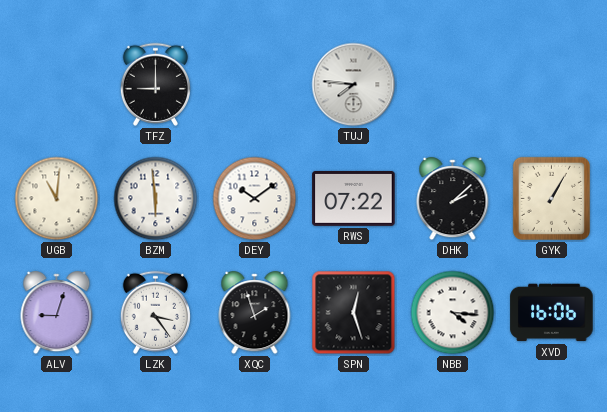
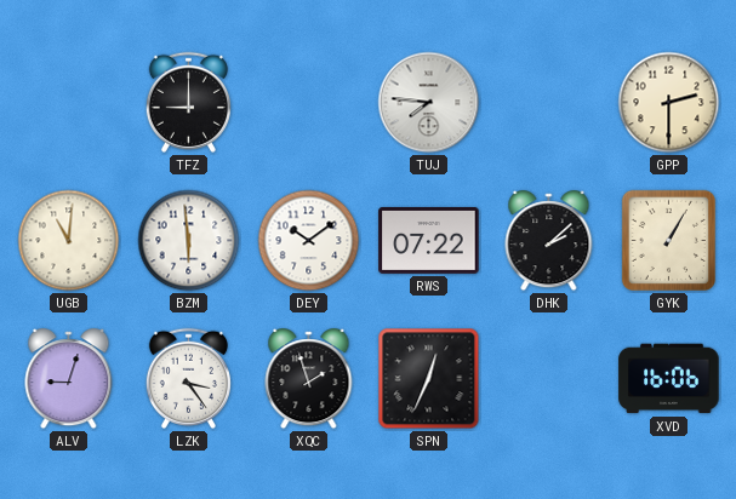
GPP: none -> 2:30
SPN: 12:27 -> 12:34
NBB: 4:16 -> none
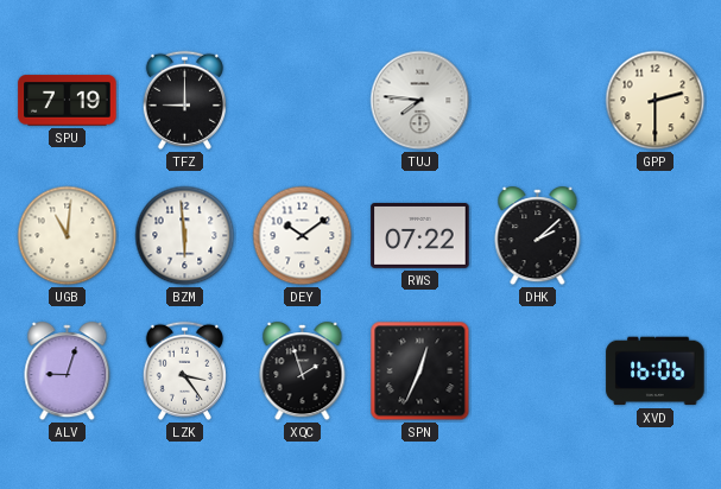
SPU: none -> 7:19
GYK: 1:05 -> none
